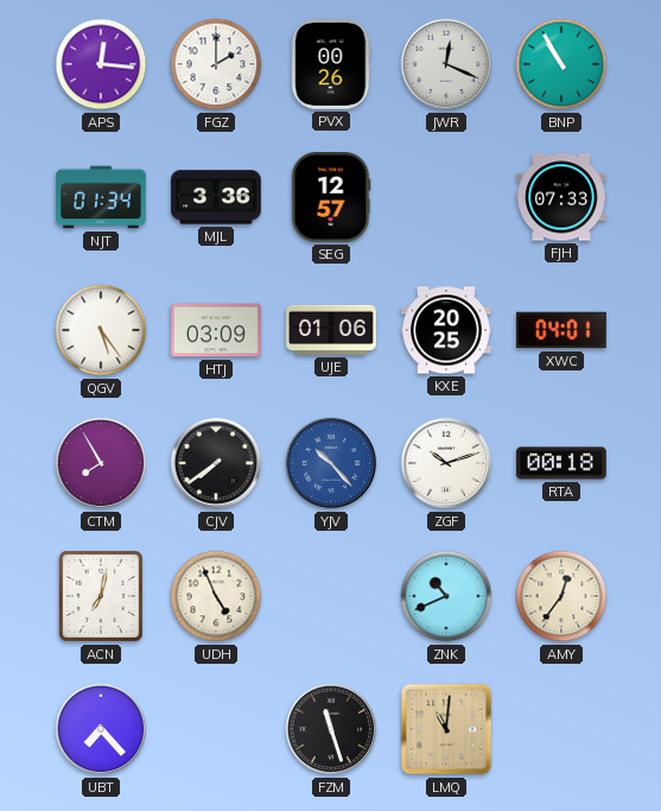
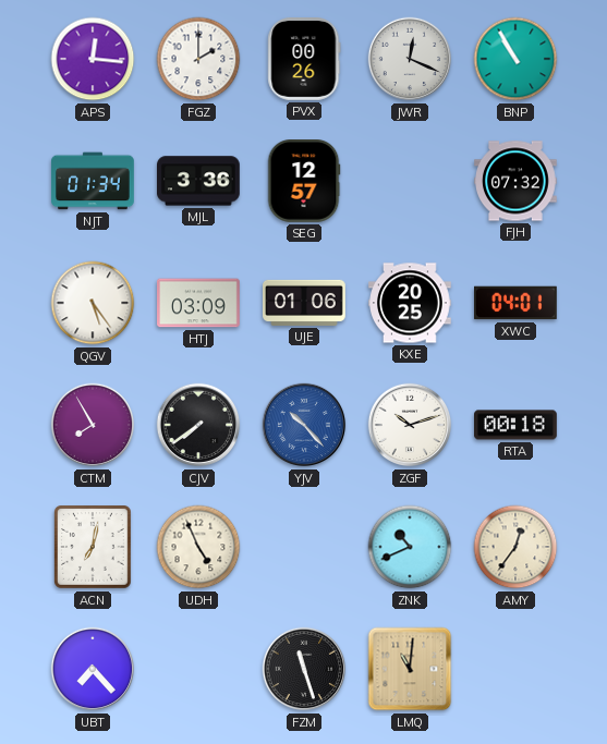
FJH: 07:33 -> 07:32
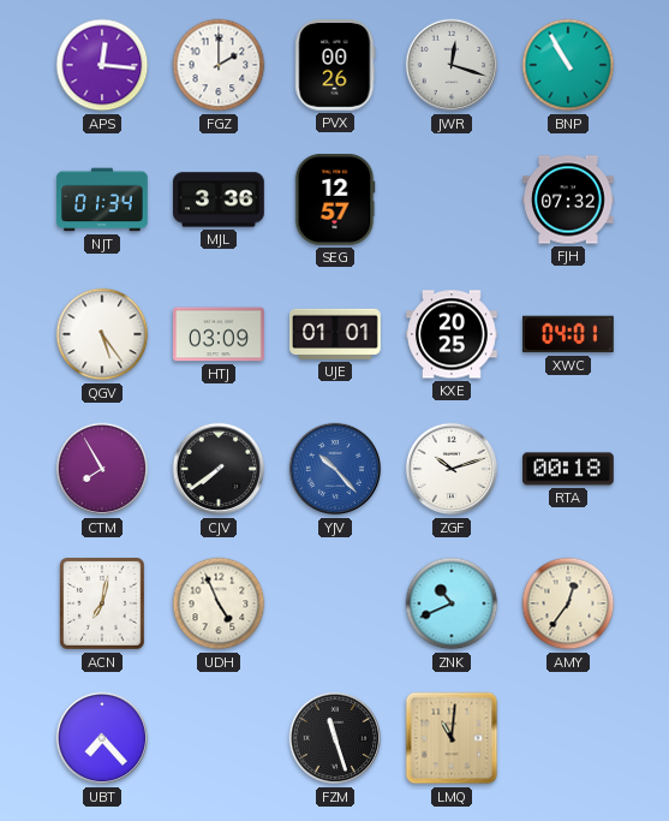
JWR: 12:19 -> 12:18
UJE: 01:06 -> 01:01
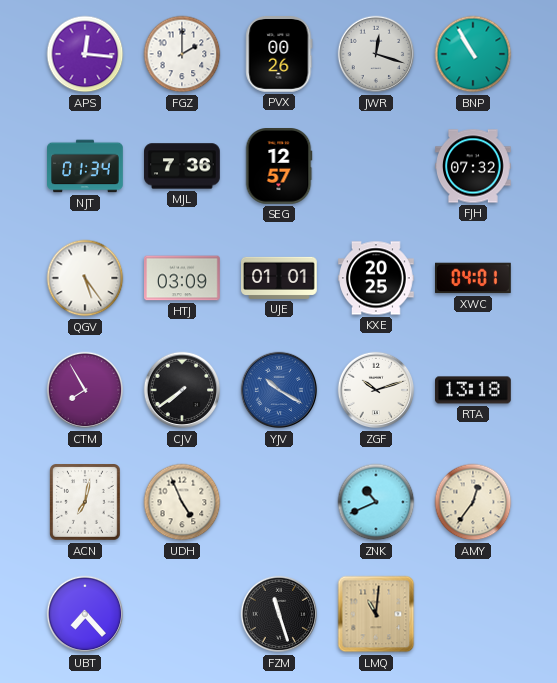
MJL: 3:36 -> 7:36
YJV: 10:23 -> 10:20
RTA: 00:18 -> 13:18
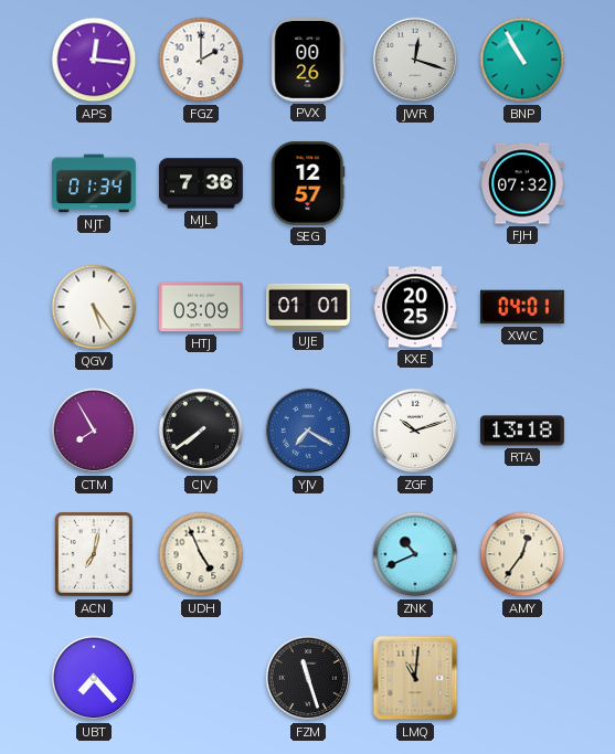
YJV: 10:20 -> 7:20
